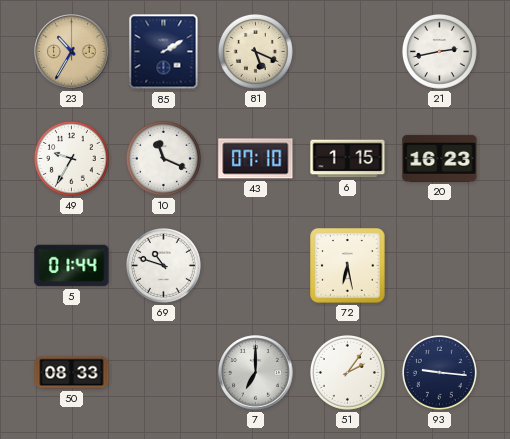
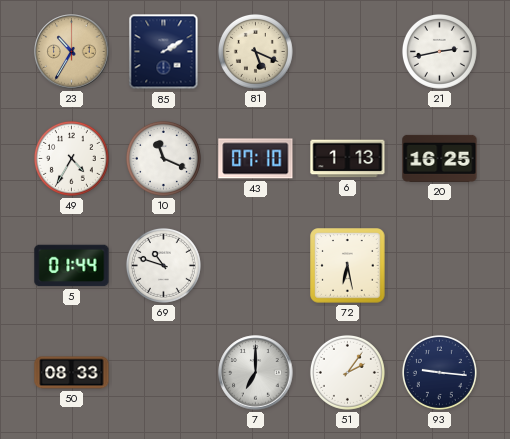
49: 9:35 -> 4:35
6: 1:15 -> 1:13
20: 16:23 -> 16:25
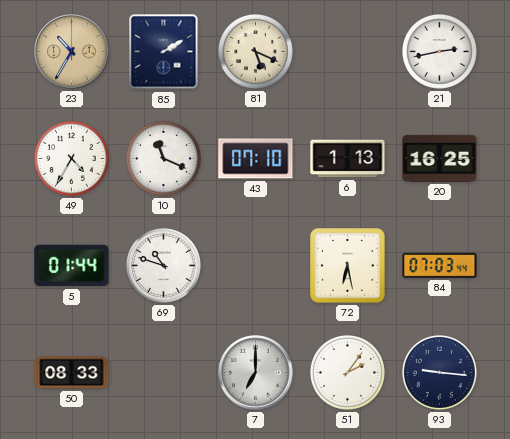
84: none -> 07:03
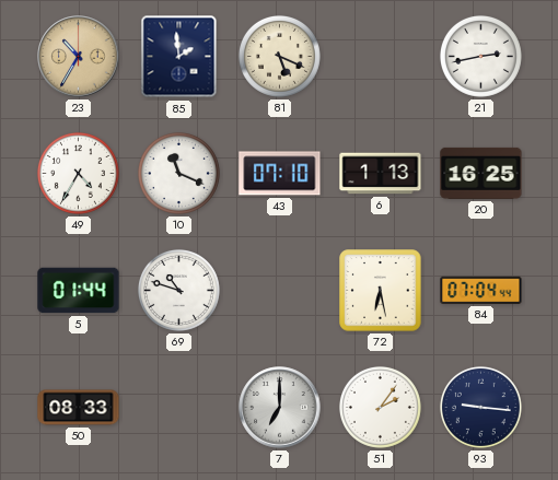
85: 2:10 -> 1:59
84: 07:03 -> 07:04
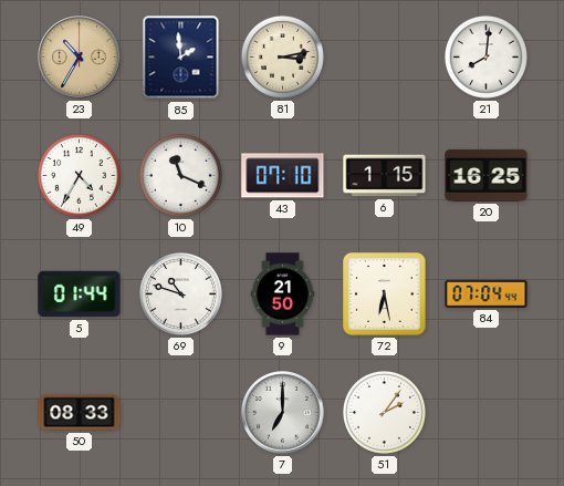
81: 5:19 -> 3:13
21: 2:43 -> 8:01
6: 1:13 -> 1:15
9: none -> 21:50
93: 9:16 -> none
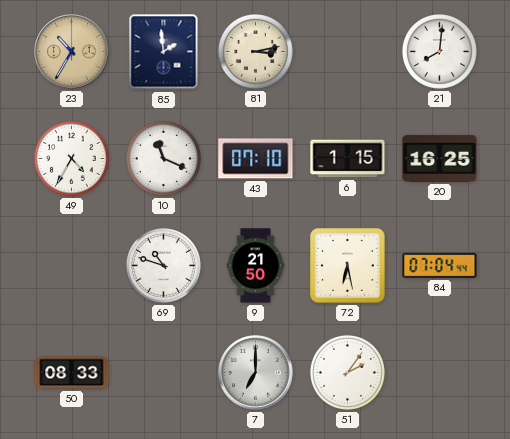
5: 01:44 -> none
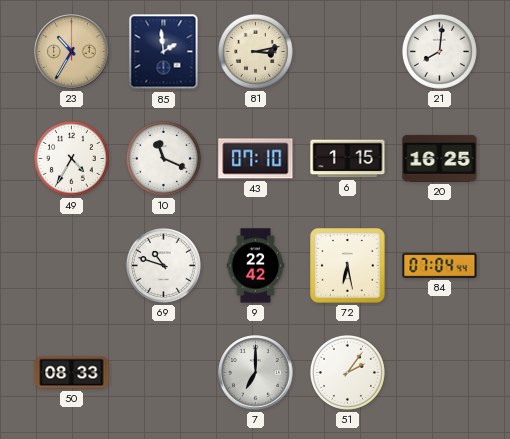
9: 21:50 -> 22:42
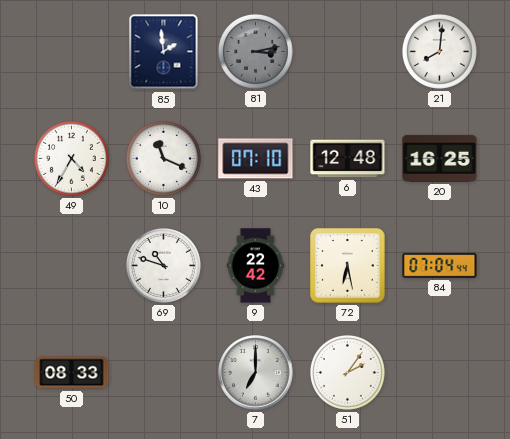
23: 10:35 -> none
81 dial: cream -> grey
6: 1:15 -> 12:48
